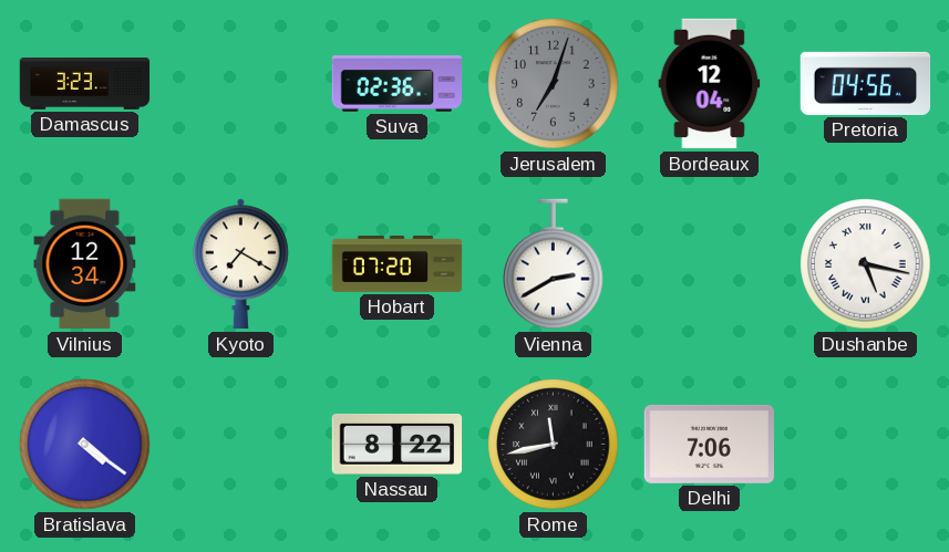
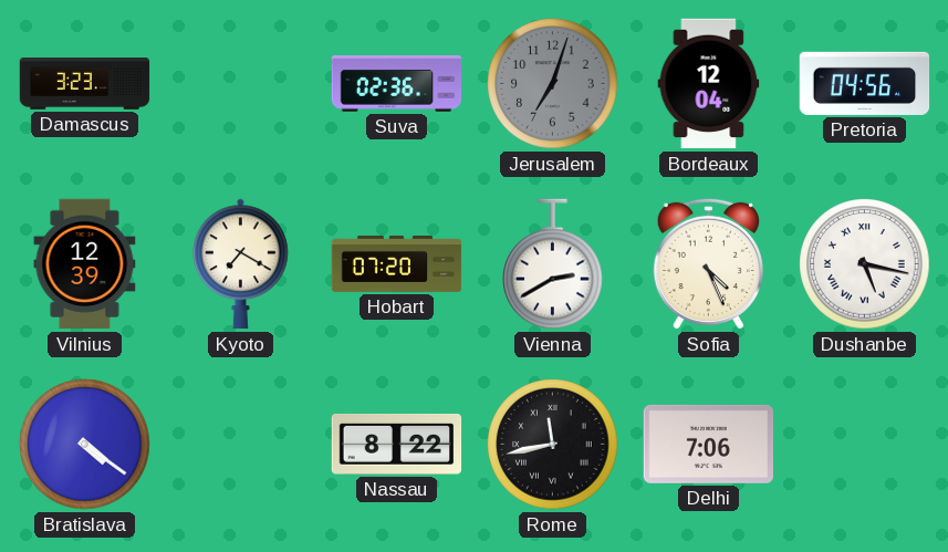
Vilnius: 12:34 -> 12:39
Sofia: none -> 4:26
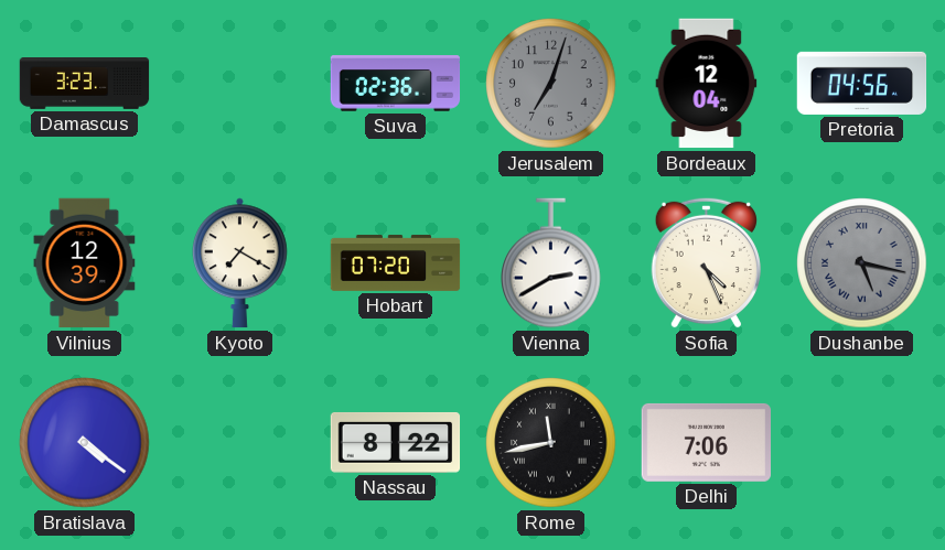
Dushanbe dial: white -> grey
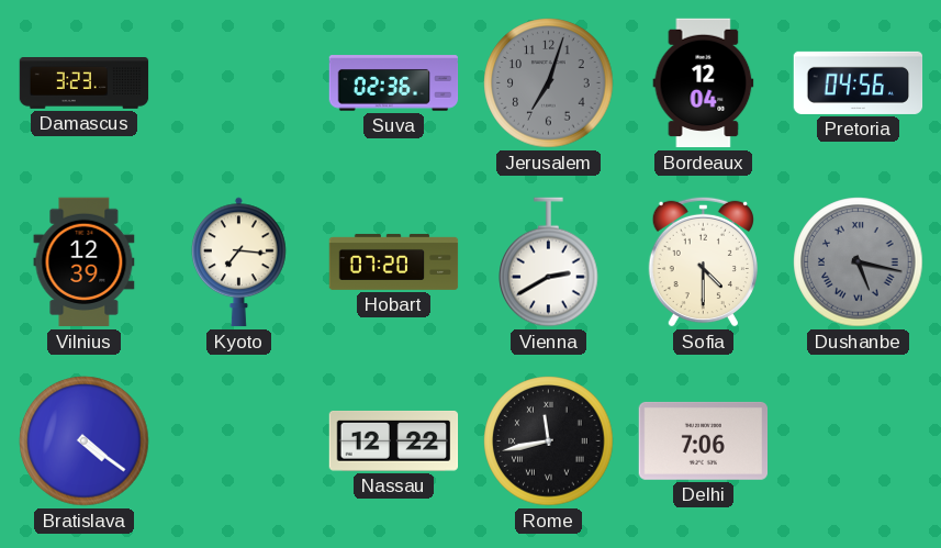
Kyoto: 7:20 -> 7:16
Sofia: 4:26 -> 4:30
Nassau: 8:22 -> 12:22
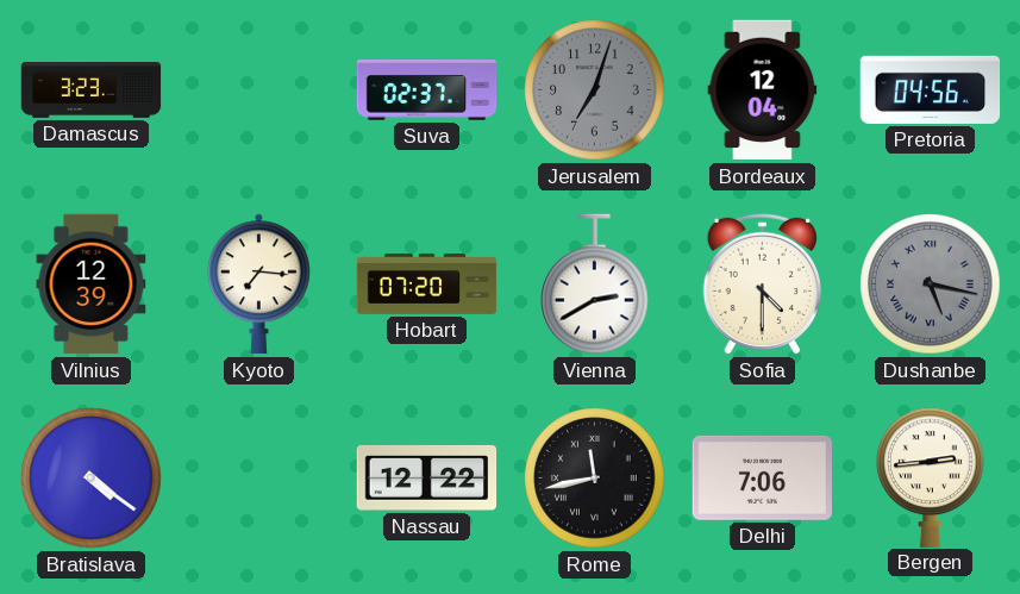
Suva: 02:36 -> 02:37
Bergen: none -> 2:44
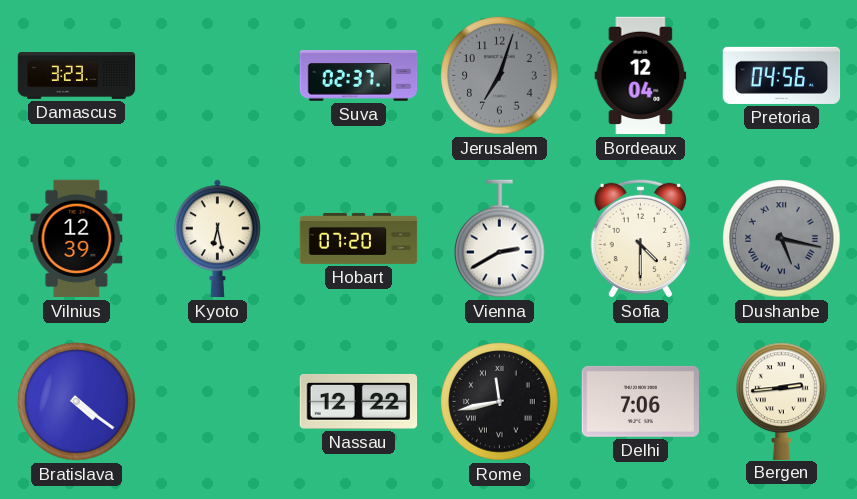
Kyoto: 7:16 -> 6:28
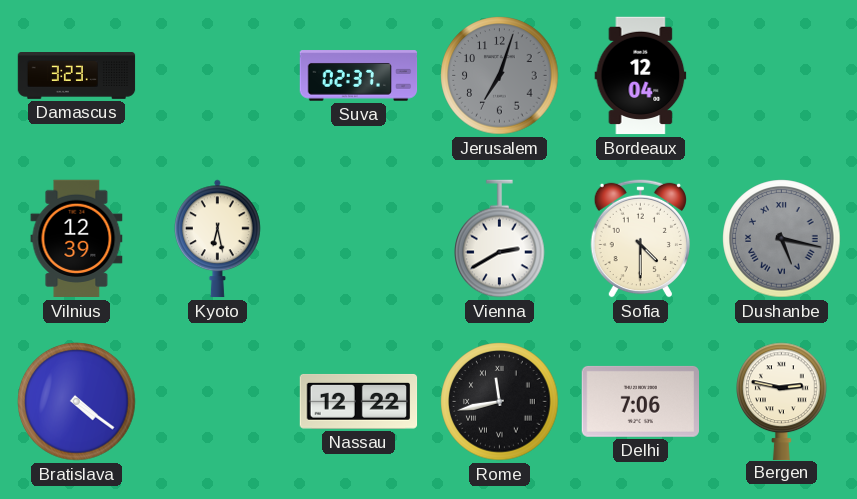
Pretoria: 04:56 -> none
Hobart: 07:20 -> none
Bergen: 2:44 -> 2:47
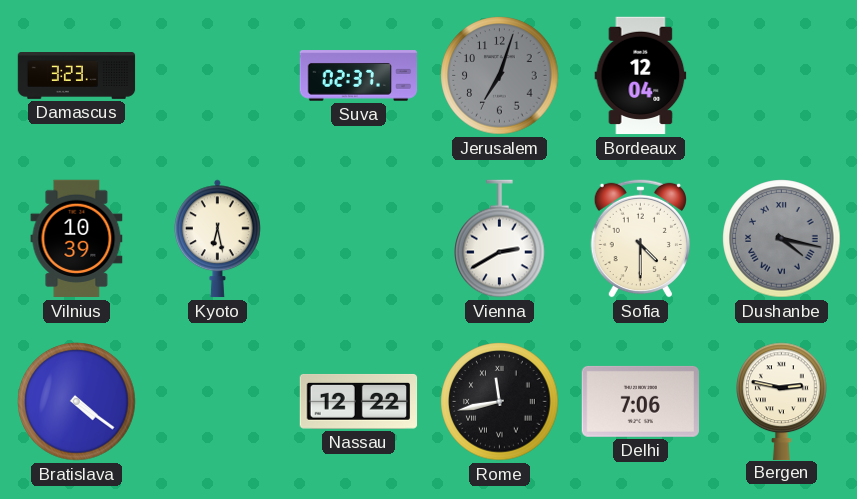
Vilnius: 12:39 -> 10:39
Dushanbe: 5:17 -> 4:17
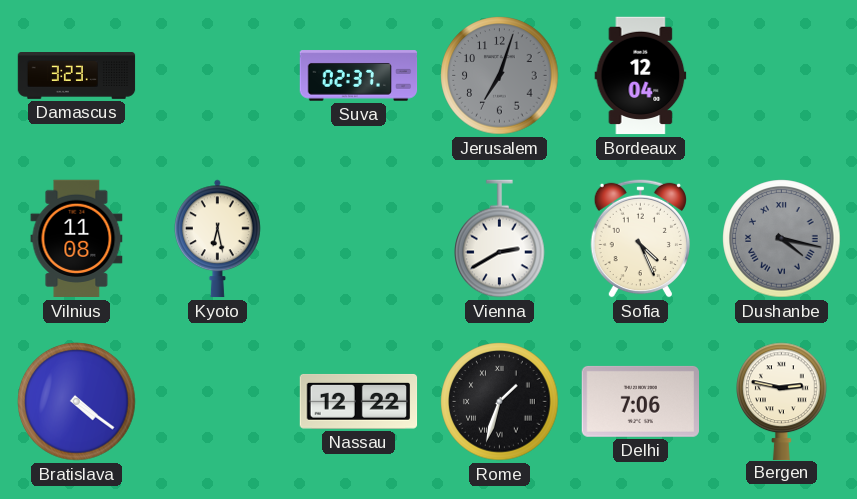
Vilnius: 10:39 -> 11:08
Sofia: 4:30 -> 4:26
Rome: 11:43 -> 1:33
